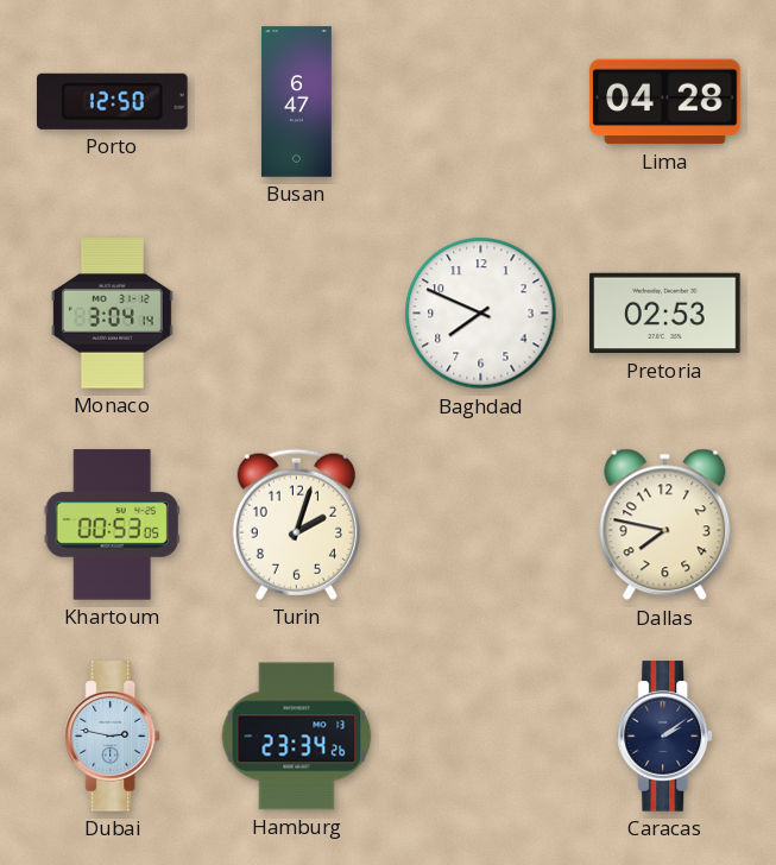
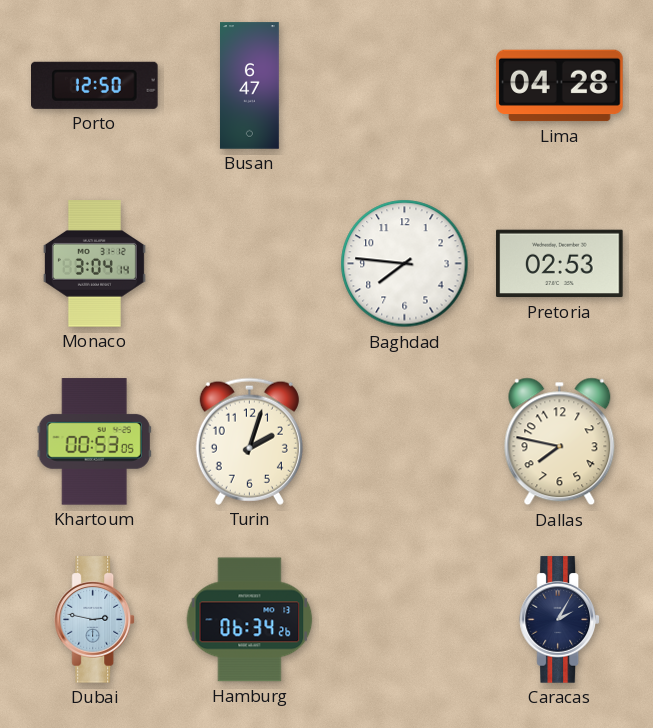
Baghdad: 7:49 -> 7:46
Hamburg: 23:34 -> 06:34
Caracas: 2:09 -> 2:05
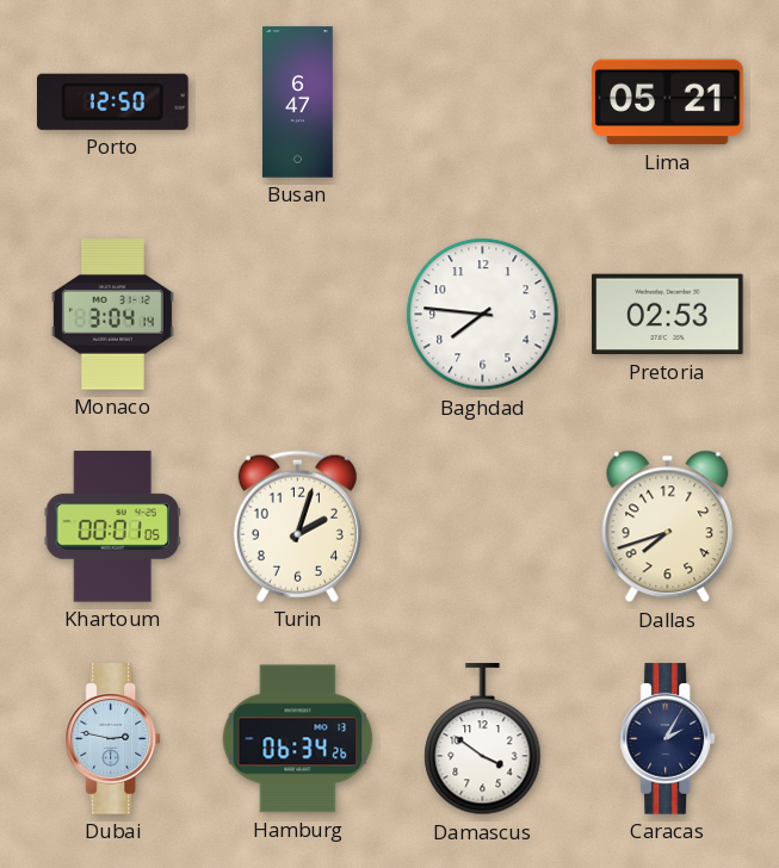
Lima: 04:28 -> 05:21
Khartoum: 00:53 -> 00:01
Dallas: 7:47 -> 7:42
Damascus: none -> 3:51
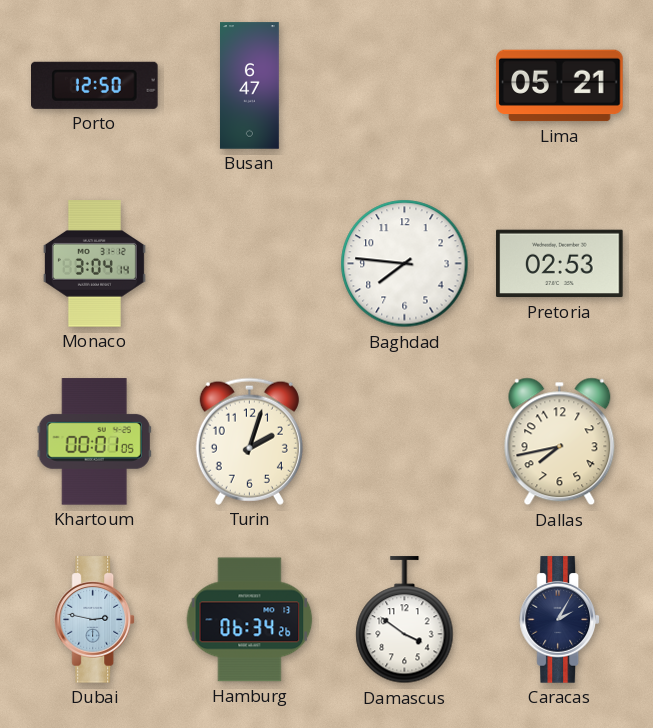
Dallas: 7:42 -> 7:43
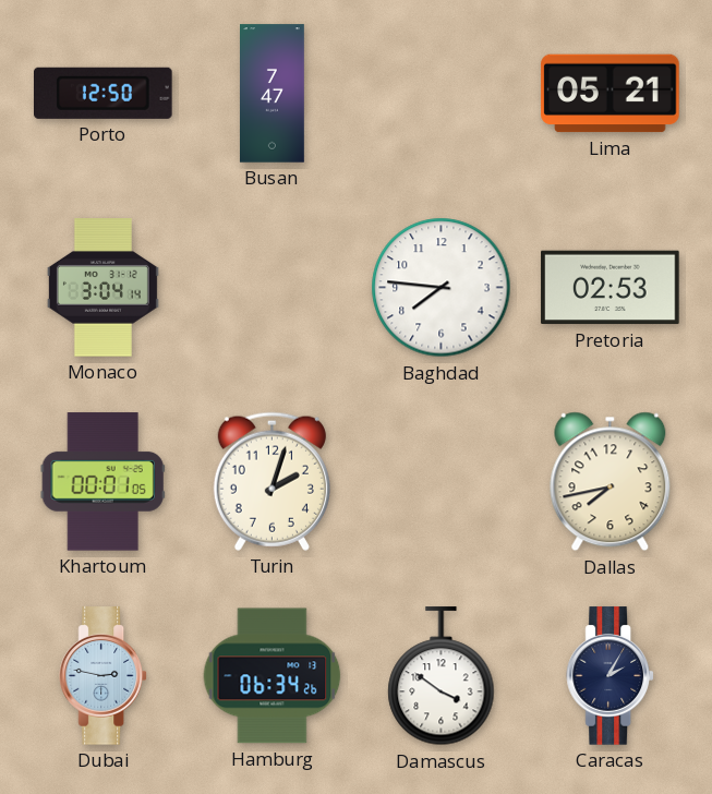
Busan: 6:47 -> 7:47
